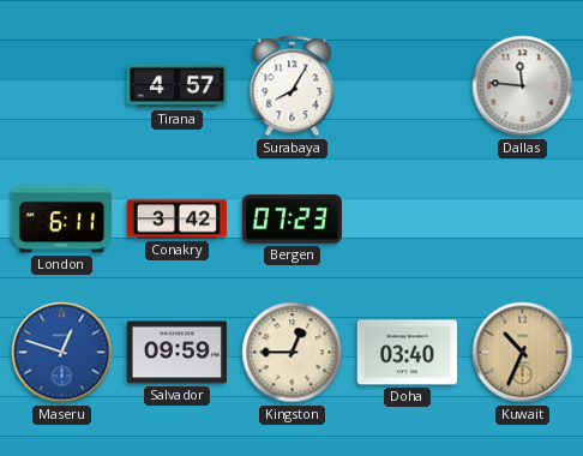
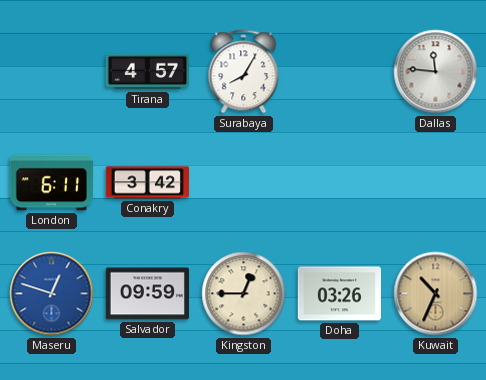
Bergen: 07:23 -> none
Doha: 03:40 -> 03:26
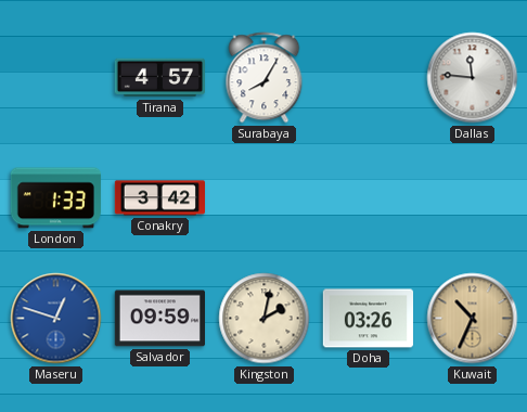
London: 6:11 -> 1:33
Kingston: 12:45 -> 2:02
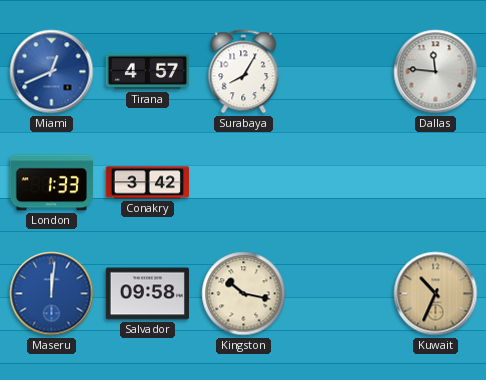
Miami: none -> 12:41
Maseru: 12:48 -> 12:01
Salvador: 09:59 -> 09:58
Kingston: 2:02 -> 10:17
Doha: 03:26 -> none
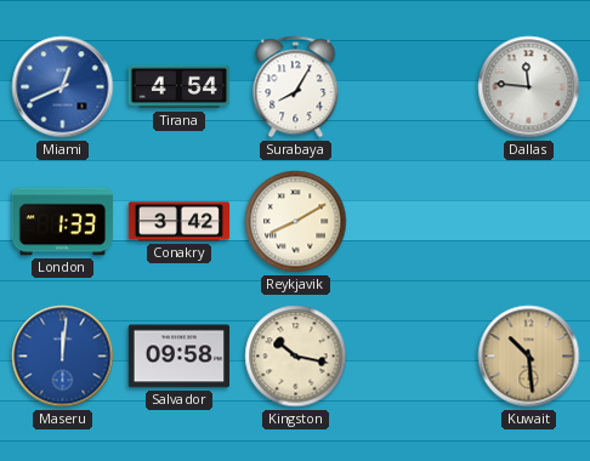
Tirana: 4:57 -> 4:54
Reykjavik: none -> 8:10
Kuwait: 10:34 -> 10:29
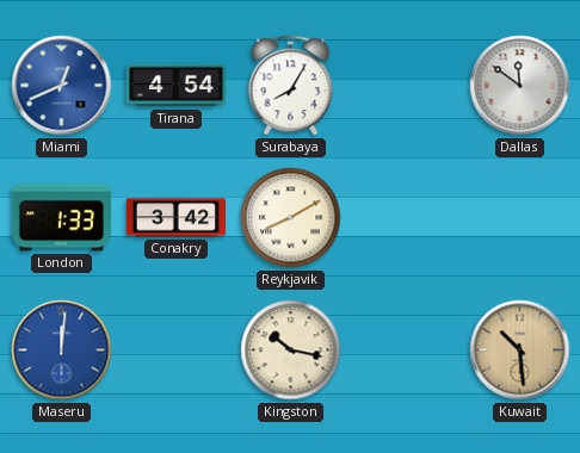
Dallas: 11:46 -> 11:51
Salvador: 09:58 -> none
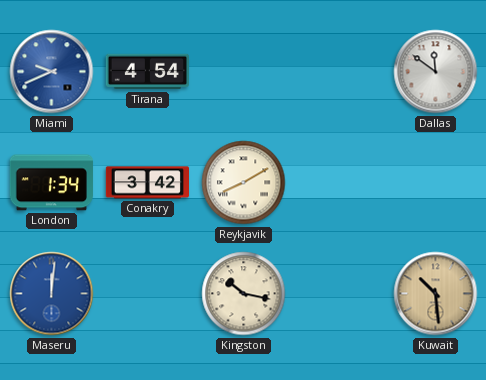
Miami: 12:41 -> 9:41
Surabaya: 8:05 -> none
London: 1:33 -> 1:34
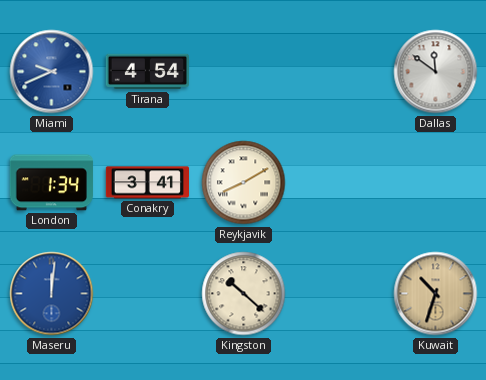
Conakry: 3:42 -> 3:41
Kingston: 10:17 -> 10:22
Kuwait: 10:29 -> 10:33
